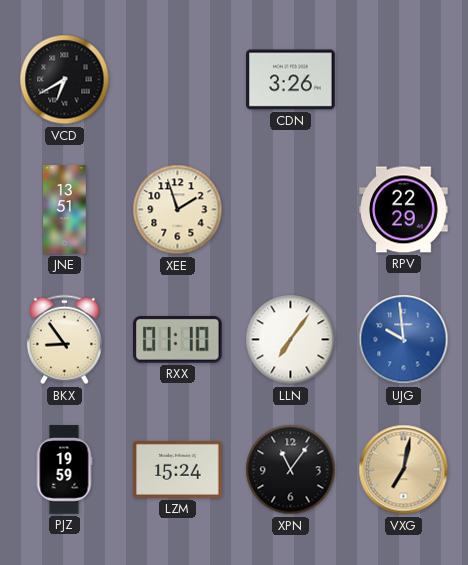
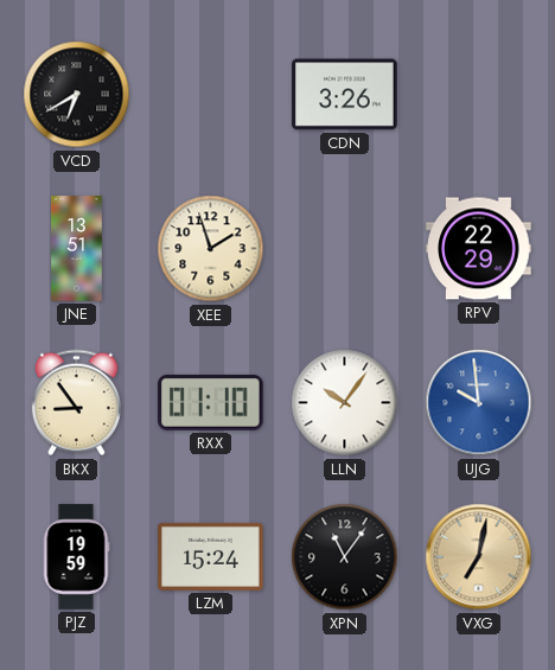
LLN: 7:06 -> 10:06
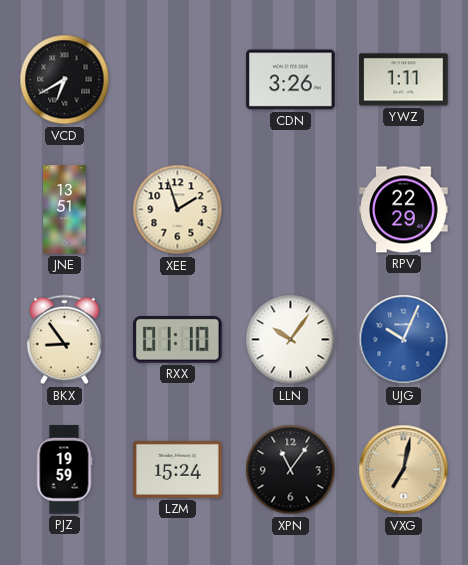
YWZ: none -> 1:11
UJG: 9:59 -> 10:04
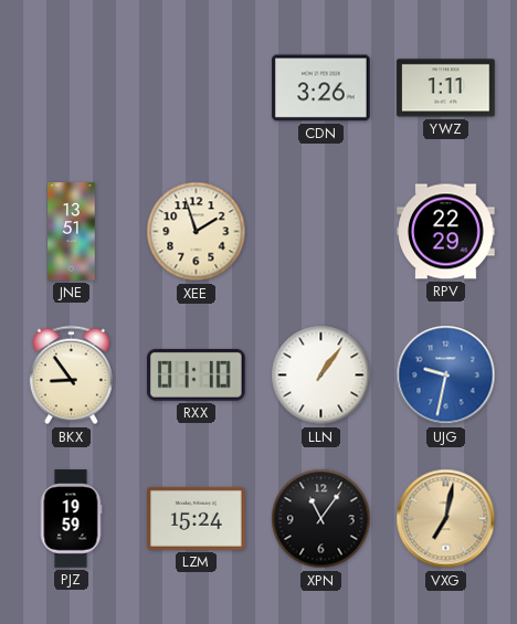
VCD: 6:40 -> none
LLN: 10:06 -> 1:06
UJG: 10:04 -> 9:32
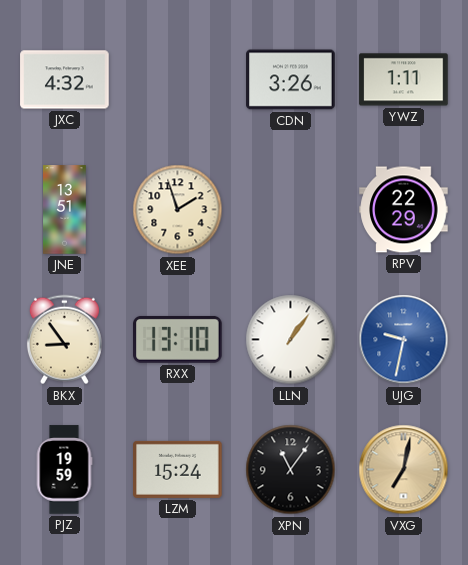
JXC: none -> 4:32
RXX: 01:10 -> 13:10
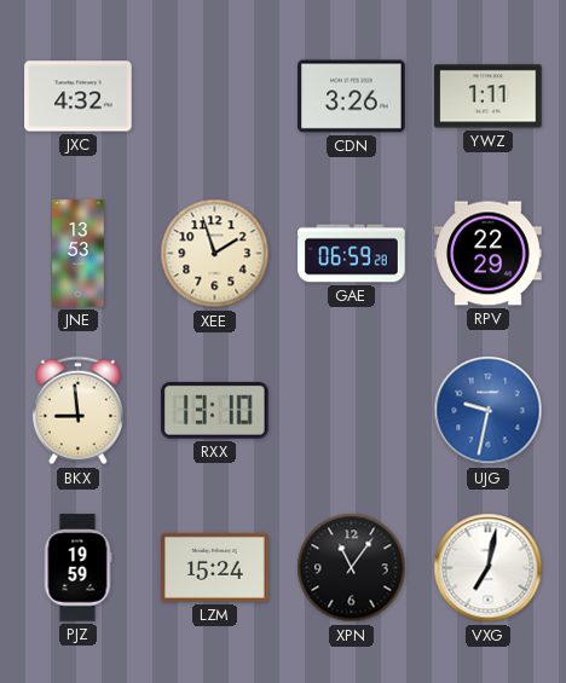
JNE: 13:51 -> 13:53
GAE: none -> 06:59
BKX: 8:54 -> 8:59
LLN: 1:06 -> none
VXG dial: champagne -> white
